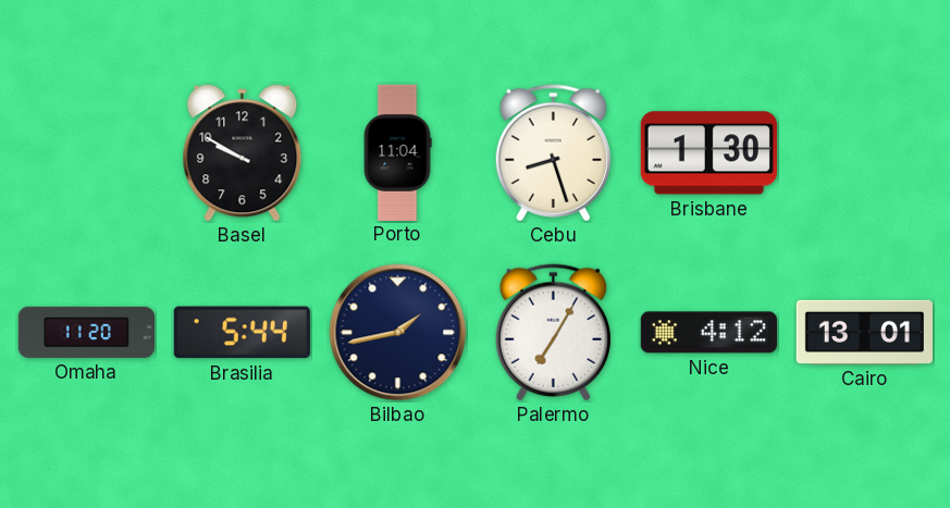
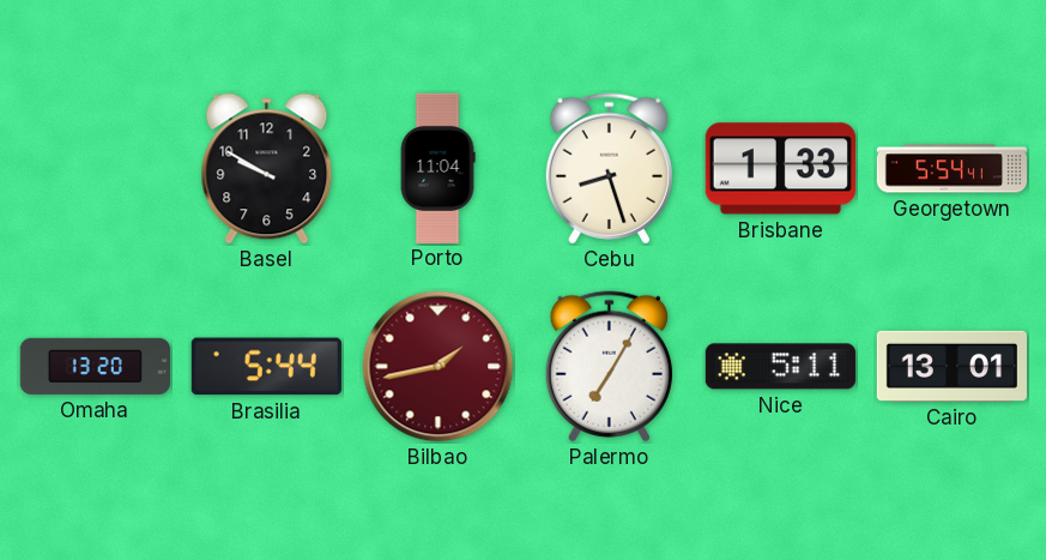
Brisbane: 1:30 -> 1:33
Georgetown: none -> 5:54
Omaha: 11:20 -> 13:20
Bilbao dial: navy -> burgundy
Nice: 4:12 -> 5:11
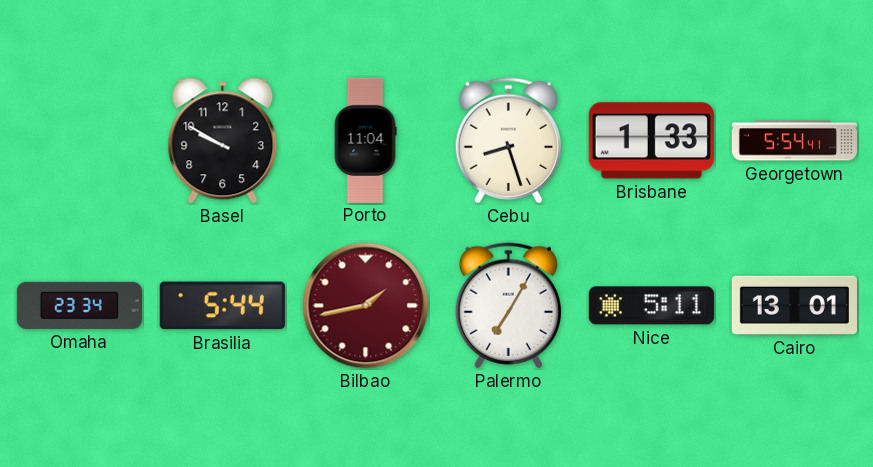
Omaha: 13:20 -> 23:34
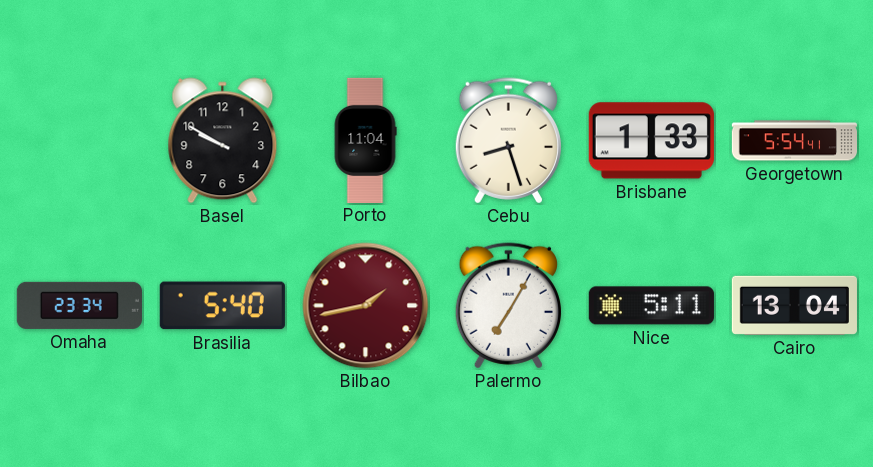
Brasilia: 5:44 -> 5:40
Cairo: 13:01 -> 13:04
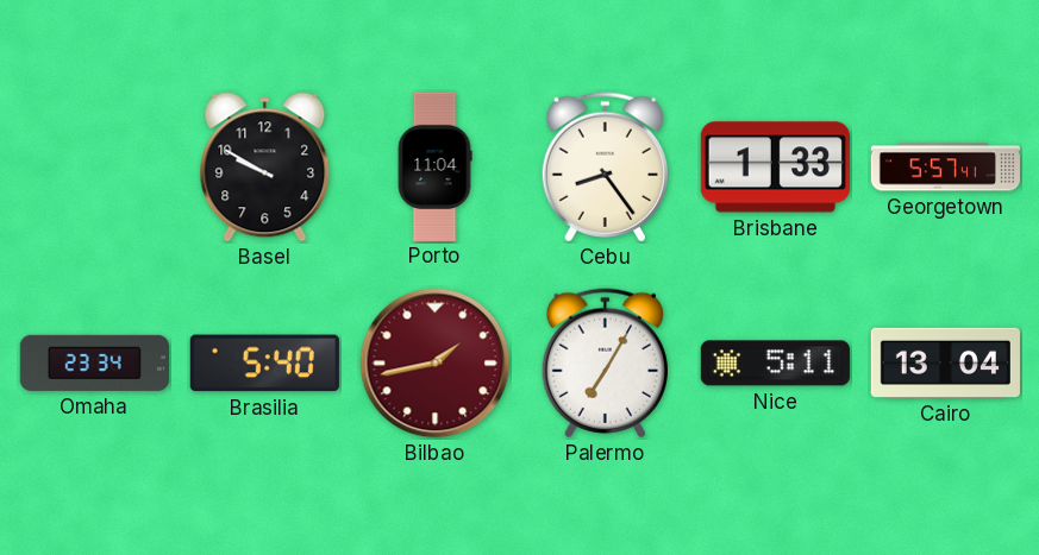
Cebu: 8:27 -> 8:24
Georgetown: 5:54 -> 5:57
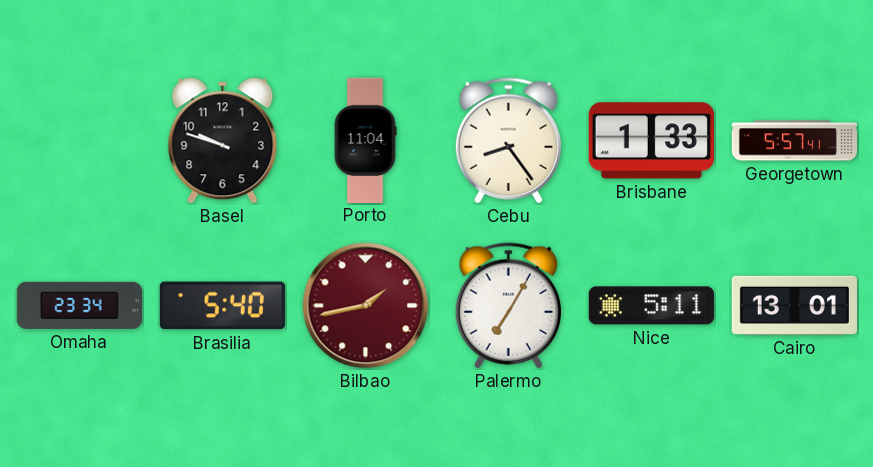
Basel: 9:50 -> 9:48
Cairo: 13:04 -> 13:01
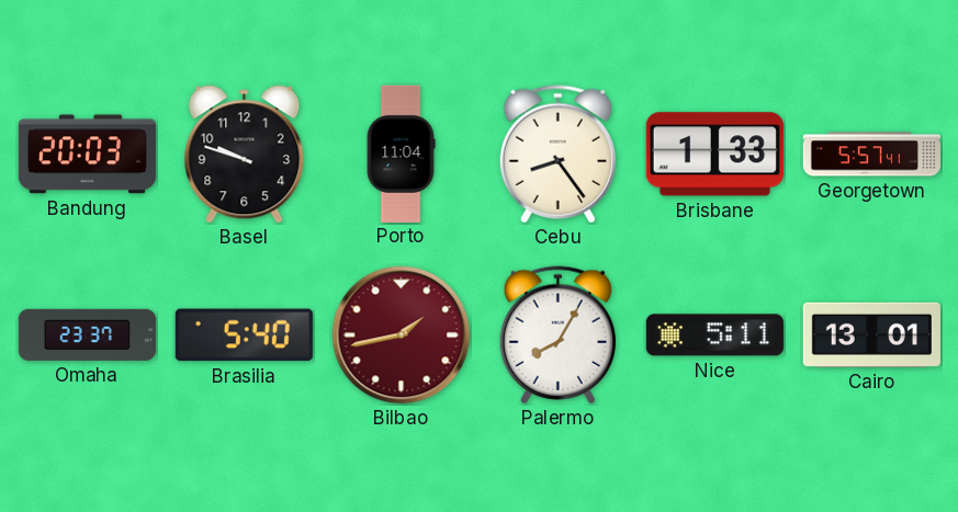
Bandung: none -> 20:03
Omaha: 23:34 -> 23:37
Palermo: 7:05 -> 8:05
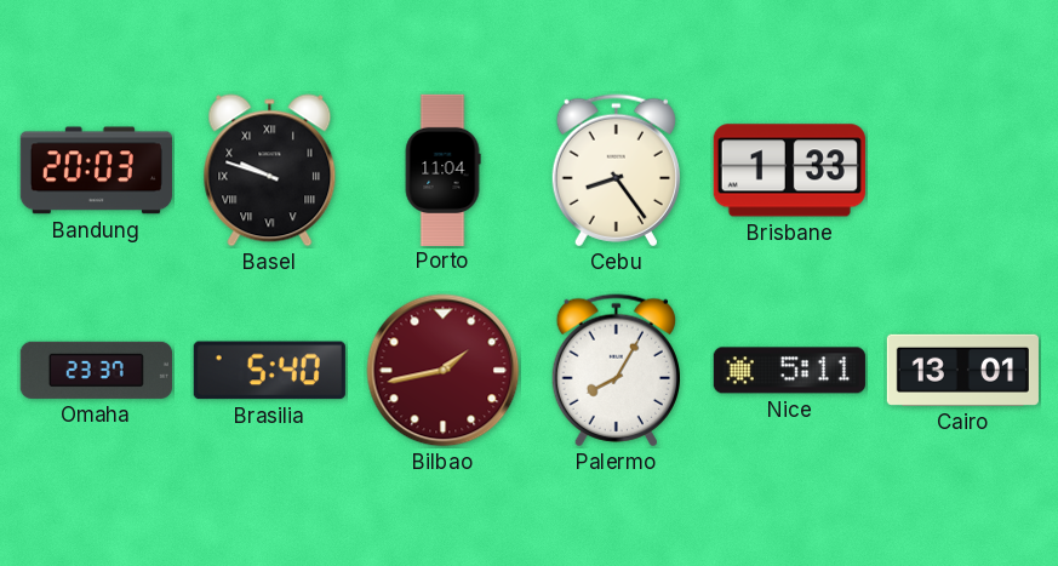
Basel numerals: Arabic -> Roman
Georgetown: 5:57 -> none
